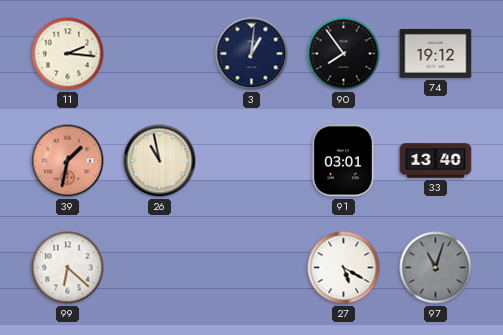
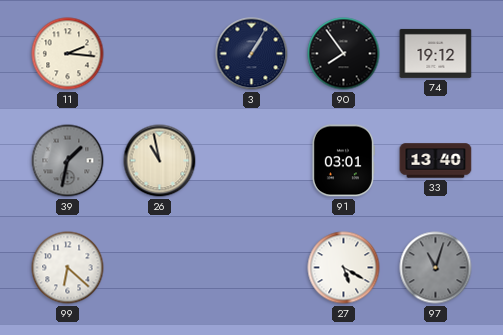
3: 1:01 -> 1:05
39 dial: salmon -> grey
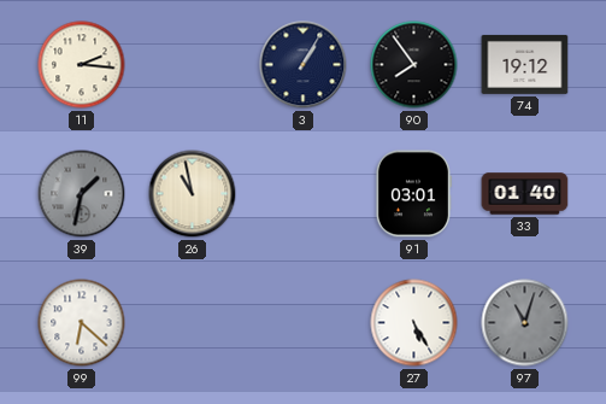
33: 13:40 -> 01:40
27: 5:20 -> 5:25
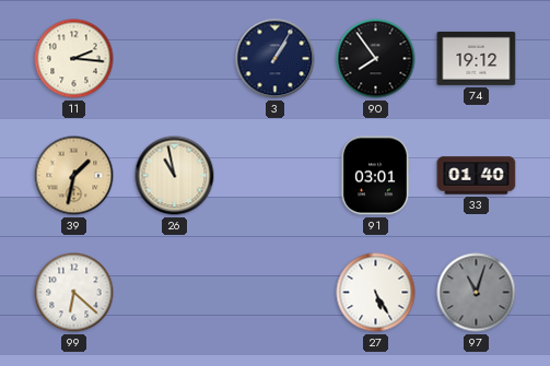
39 dial: grey -> champagne
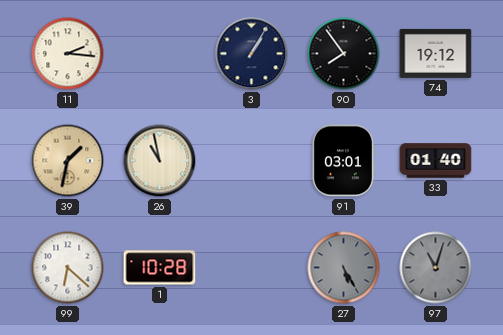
1: none -> 10:28
27 dial: white -> grey
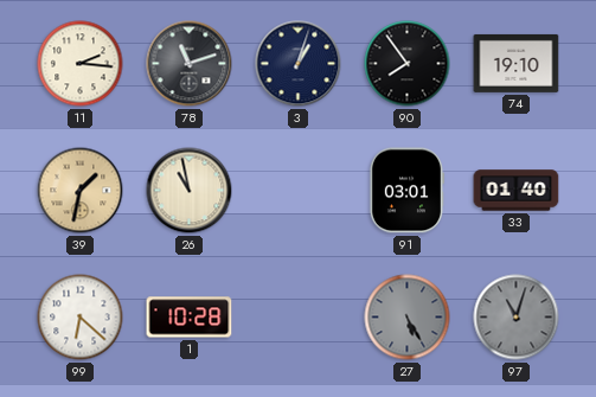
78: none -> 11:12
3: 1:05 -> 1:03
74: 19:12 -> 19:10
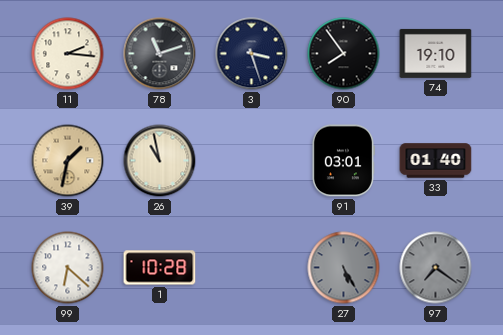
3: 1:03 -> 3:27
97: 11:03 -> 7:21
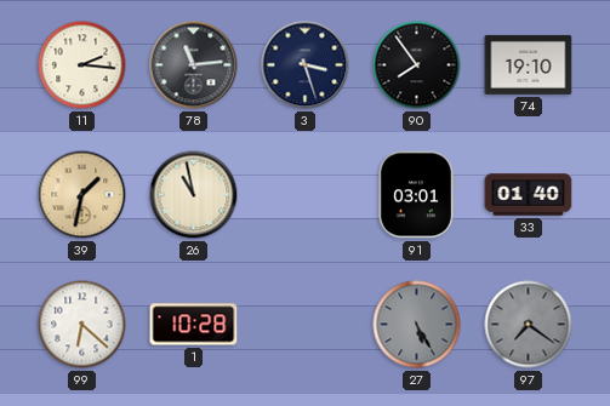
78: 11:12 -> 11:14
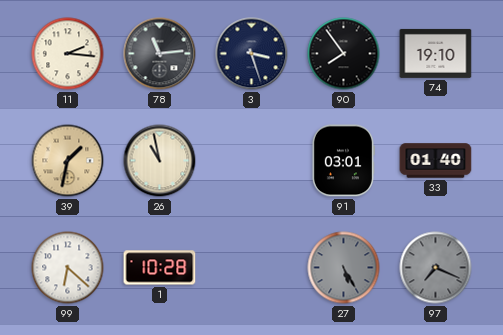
97: 7:21 -> 7:19
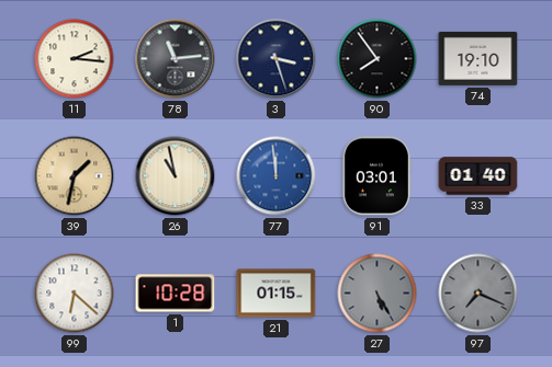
77: none -> 11:59
21: none -> 01:15
